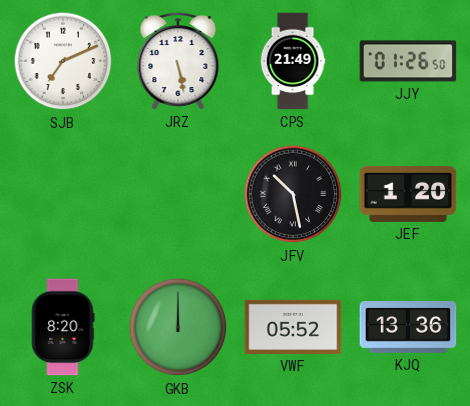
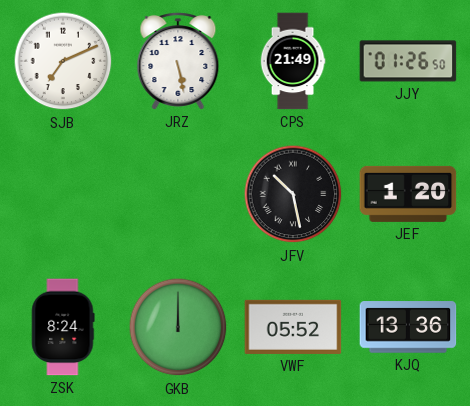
ZSK: 8:20 -> 8:24
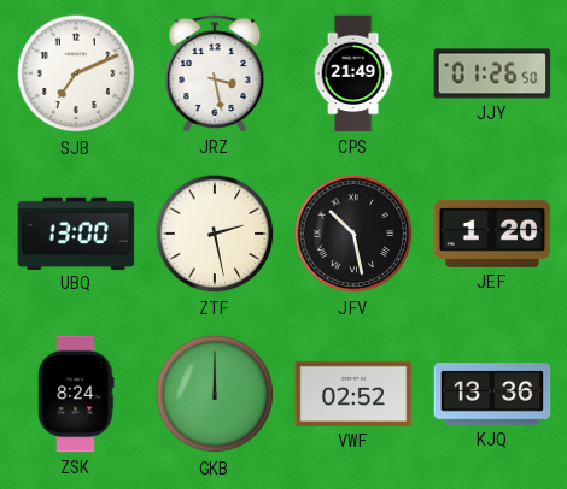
JRZ: 5:28 -> 3:28
UBQ: none -> 13:00
ZTF: none -> 2:28
VWF: 05:52 -> 02:52
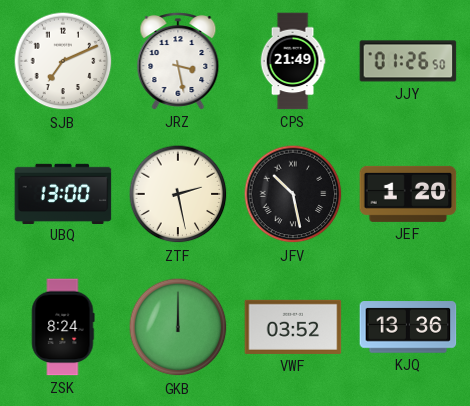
VWF: 02:52 -> 03:52
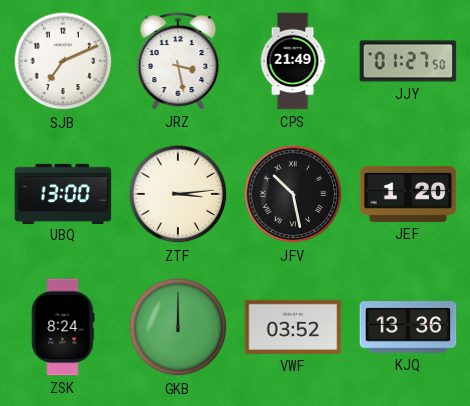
JJY: 01:26 -> 01:27
ZTF: 2:28 -> 3:14
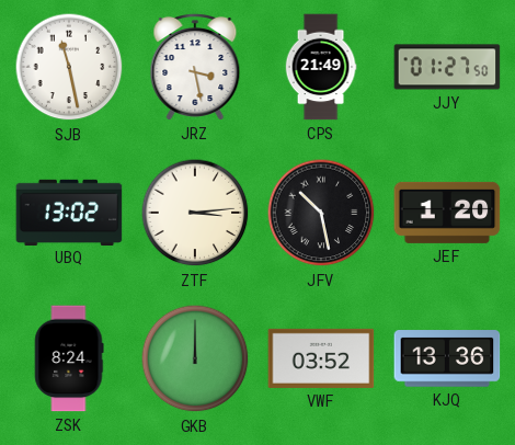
SJB: 7:11 -> 11:28
UBQ: 13:00 -> 13:02
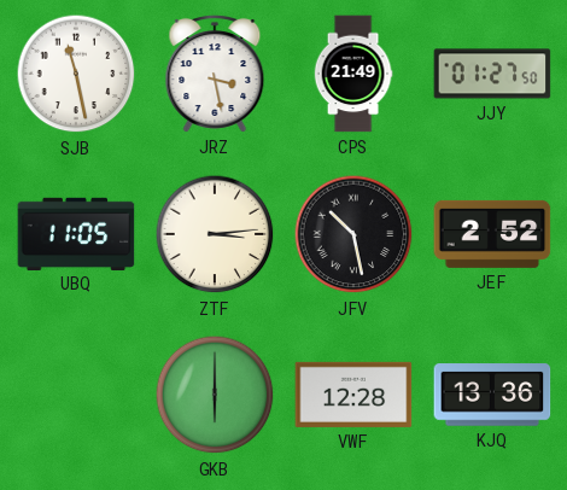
UBQ: 13:02 -> 11:05
JEF: 1:20 -> 2:52
ZSK: 8:24 -> none
GKB: 12:00 -> 6:00
VWF: 03:52 -> 12:28
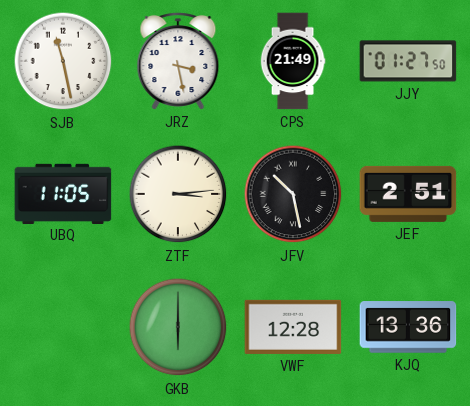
JEF: 2:52 -> 2:51
